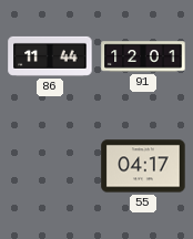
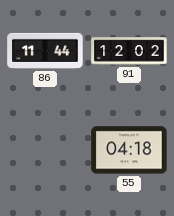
91: 12:01 -> 12:02
55: 04:17 -> 04:18
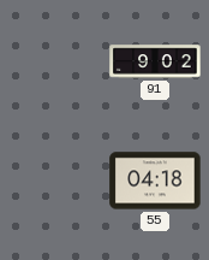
86: 11:44 -> none
91: 12:02 -> 9:02
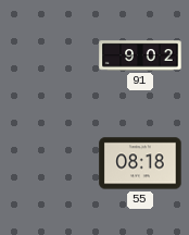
55: 04:18 -> 08:18
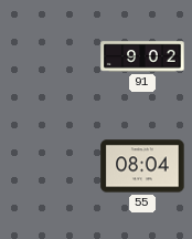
55: 08:18 -> 08:04
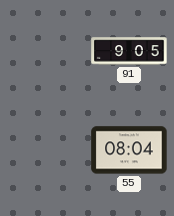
91: 9:02 -> 9:05
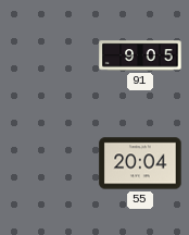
55: 08:04 -> 20:04
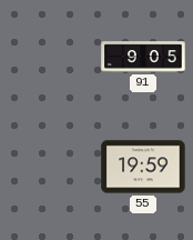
55: 20:04 -> 19:59
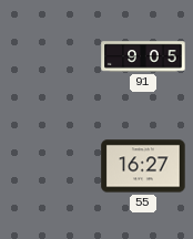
55: 19:59 -> 16:27
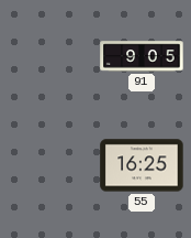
55: 16:27 -> 16:25
